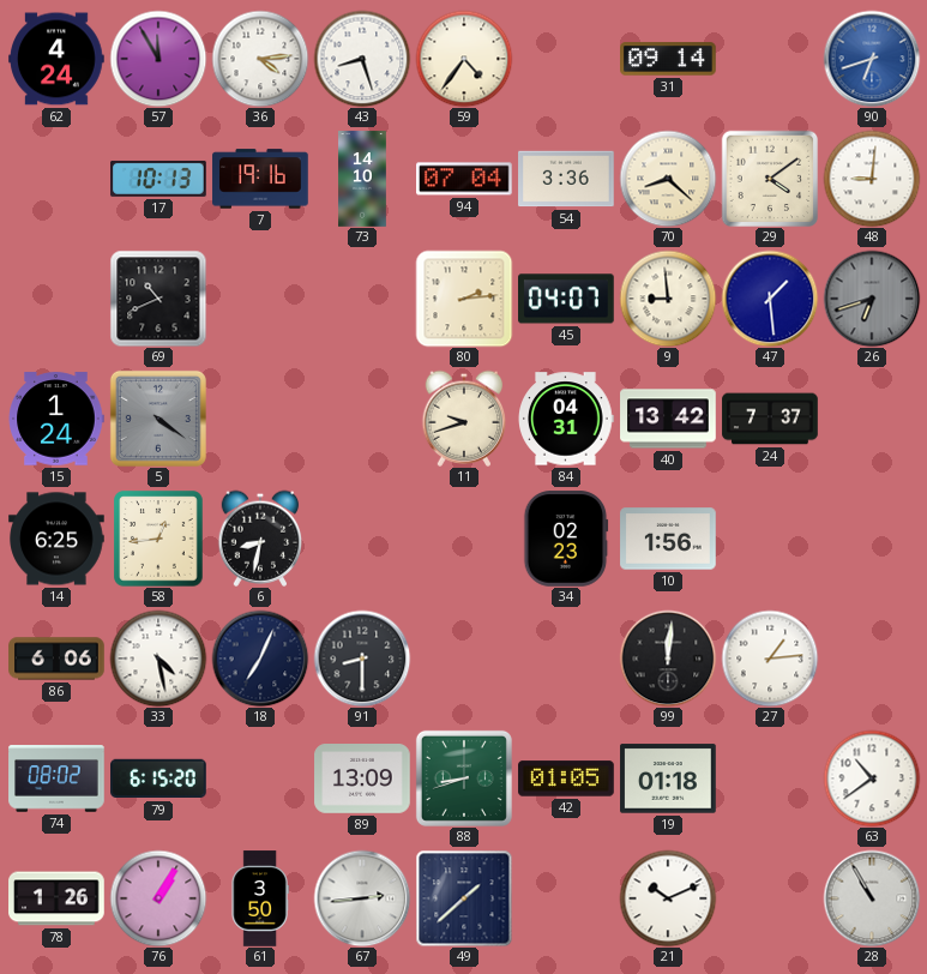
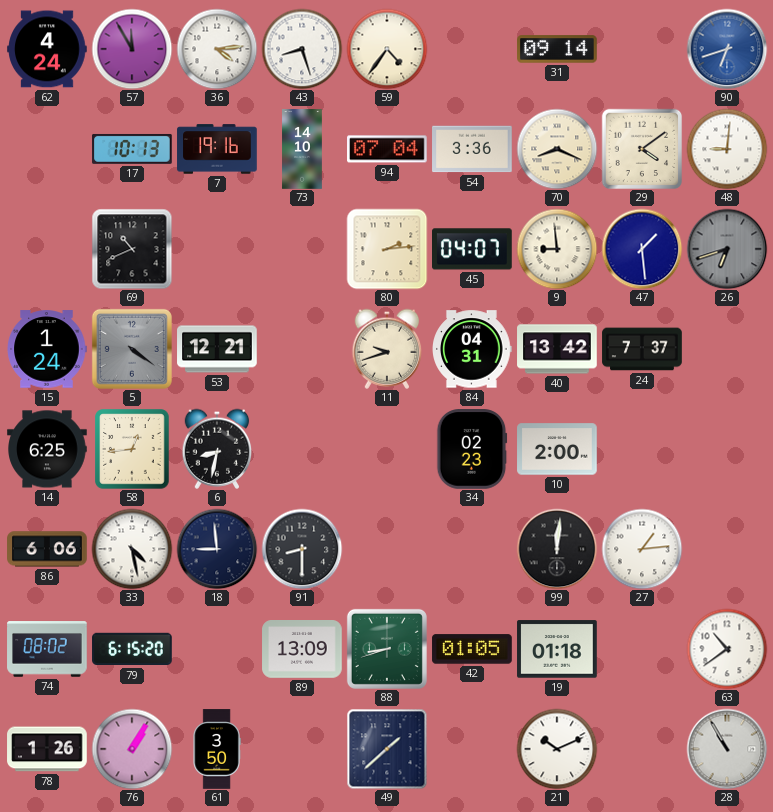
70: 8:22 -> 8:19
53: none -> 12:21
10: 1:56 -> 2:00
18: 7:04 -> 8:59
67: 2:44 -> none
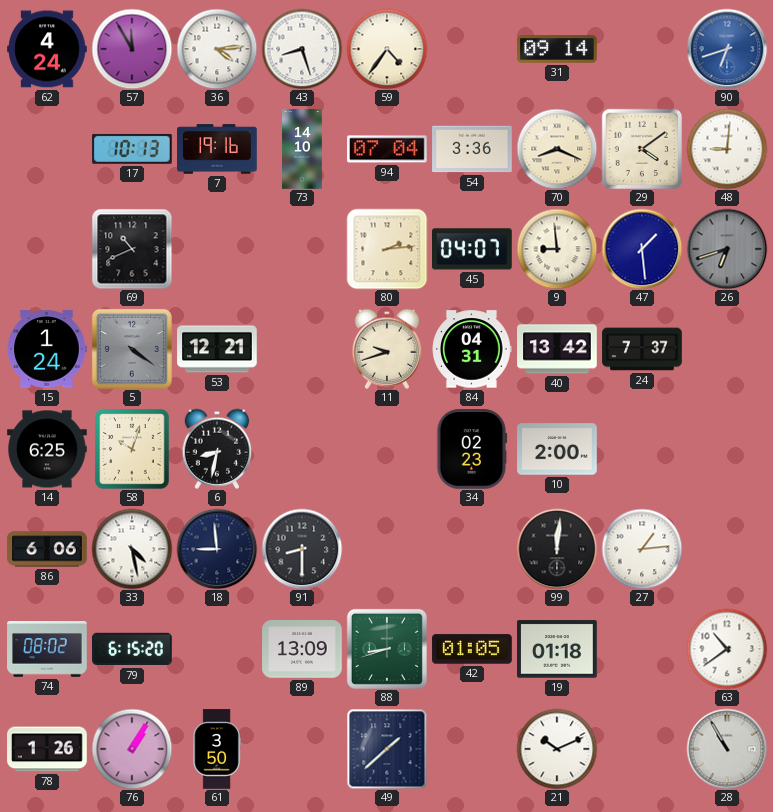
58: 12:44 -> 10:03
